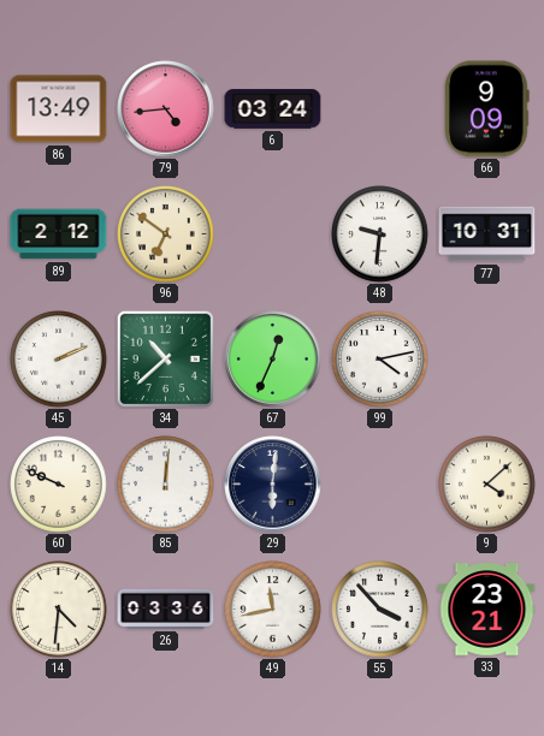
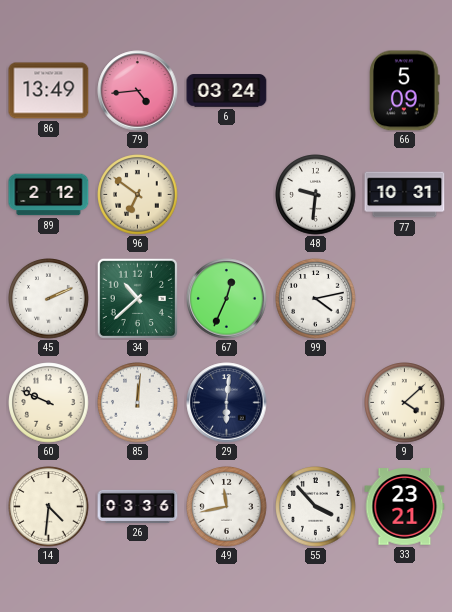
66: 9:09 -> 5:09
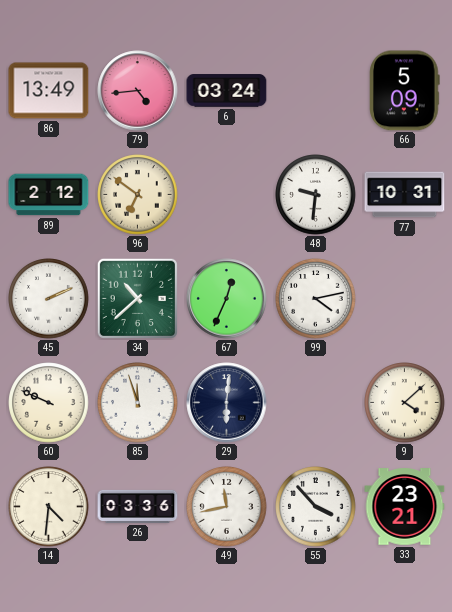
85: 12:01 -> 11:57
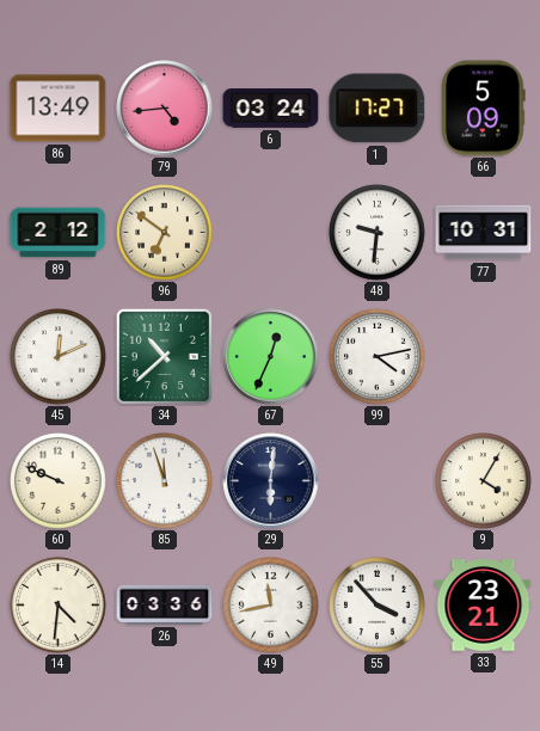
1: none -> 17:27
45: 2:11 -> 12:11
9: 4:08 -> 4:05
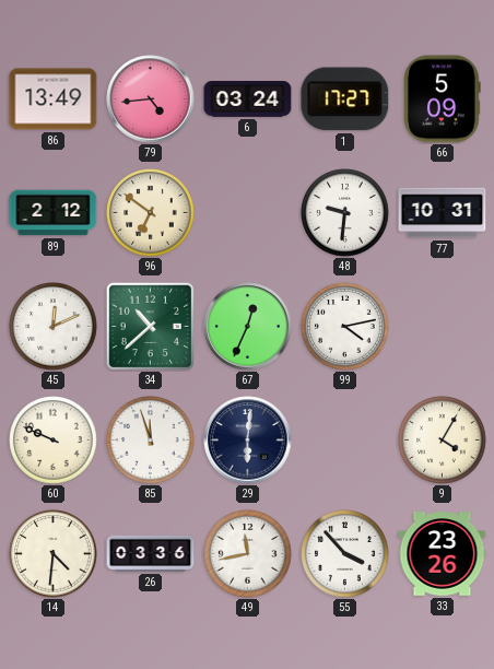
33: 23:21 -> 23:26
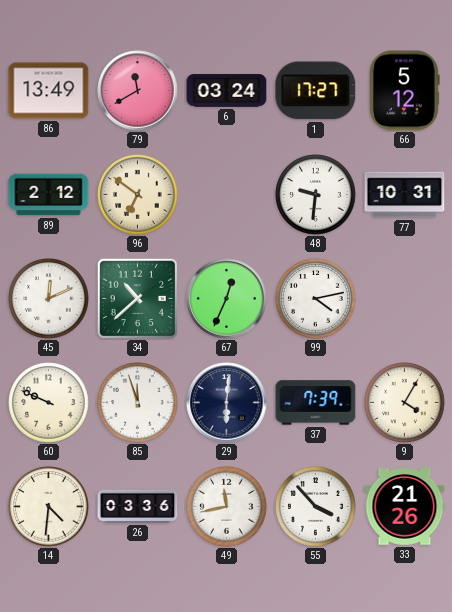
79: 4:44 -> 11:40
66: 5:09 -> 5:12
37: none -> 7:39
33: 23:26 -> 21:26
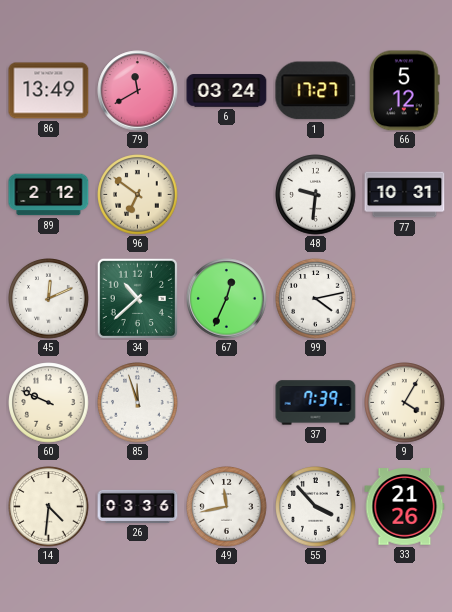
29: 6:01 -> none
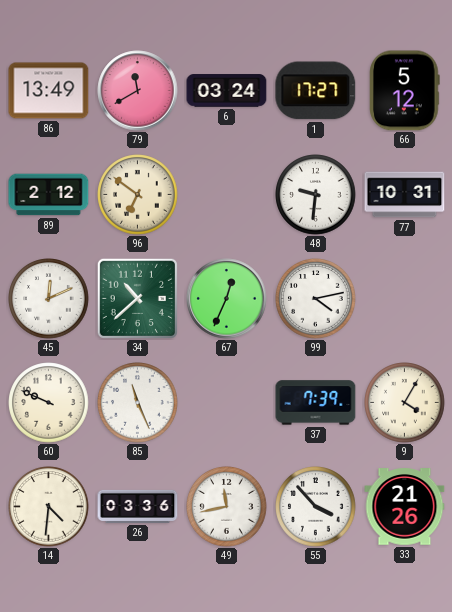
85: 11:57 -> 11:26
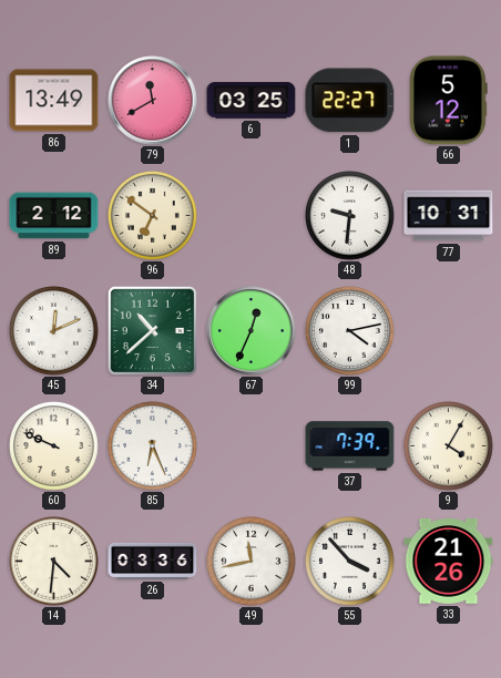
6: 03:24 -> 03:25
1: 17:27 -> 22:27
85: 11:26 -> 6:26
